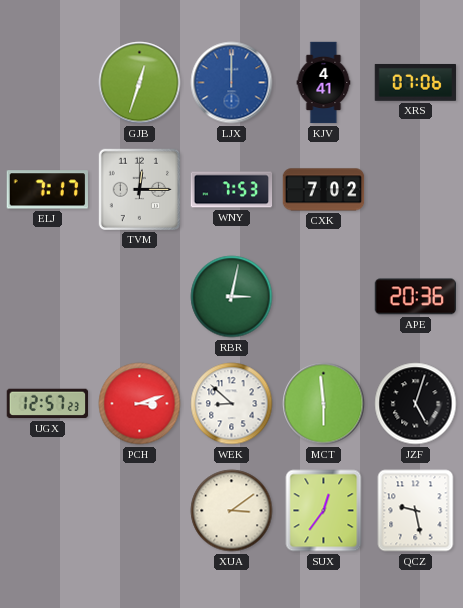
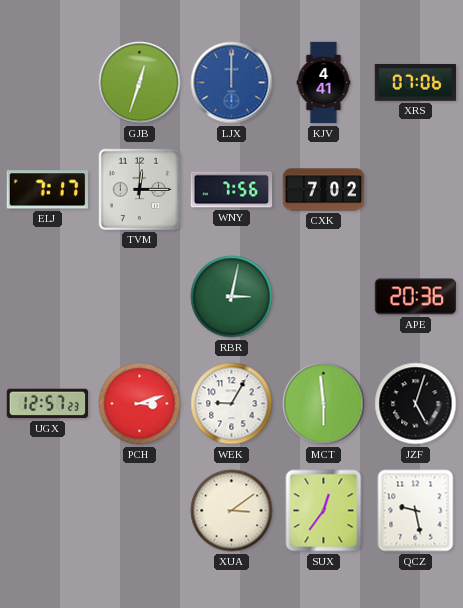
WNY: 7:53 -> 7:56
WEK: 8:52 -> 9:05
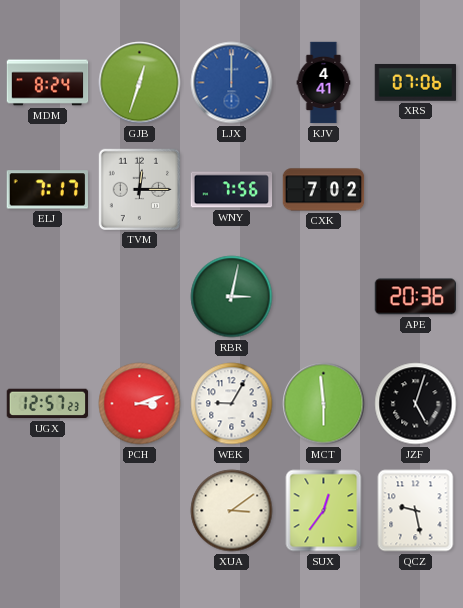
MDM: none -> 8:24
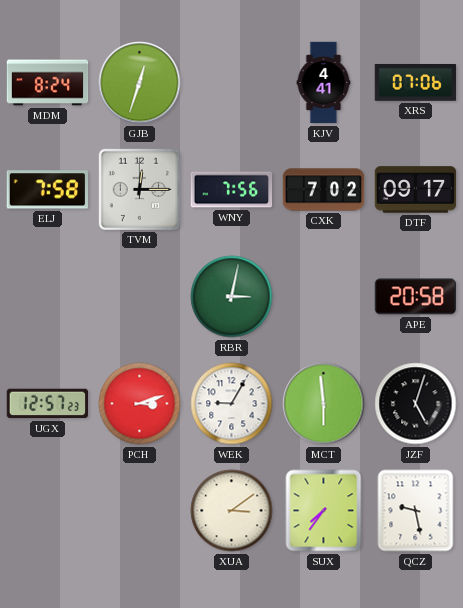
LJX: 12:00 -> none
ELJ: 7:17 -> 7:58
DTF: none -> 09:17
APE: 20:36 -> 20:58
SUX: 12:36 -> 7:36
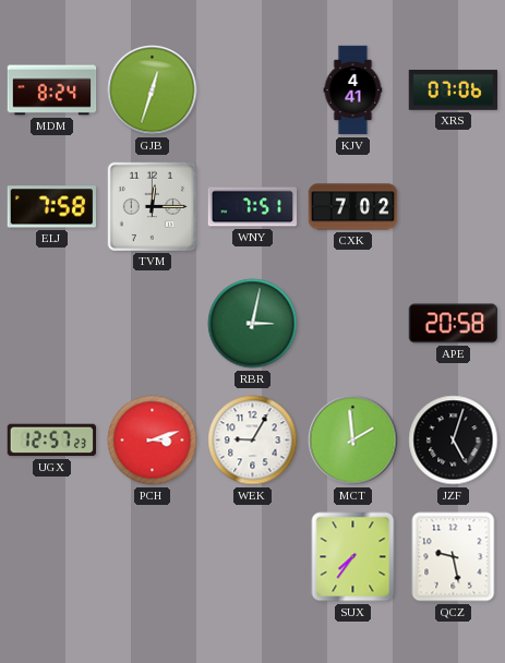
WNY: 7:56 -> 7:51
DTF: 09:17 -> none
MCT: 5:59 -> 1:59
XUA: 3:09 -> none
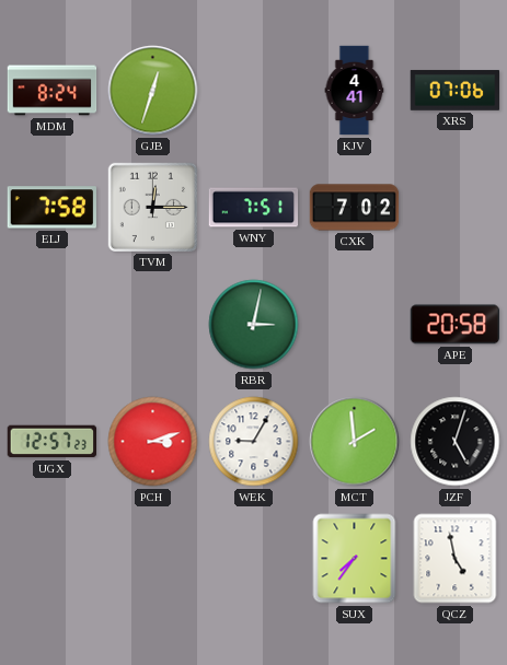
QCZ: 9:28 -> 4:58
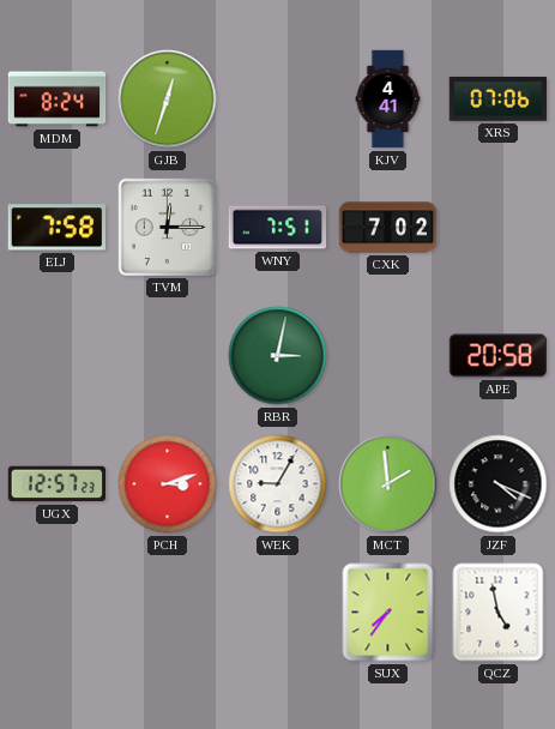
JZF: 5:03 -> 4:19
